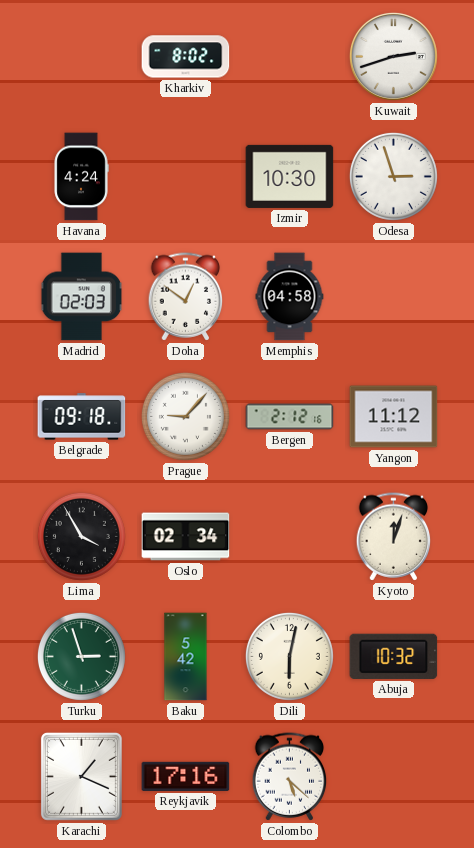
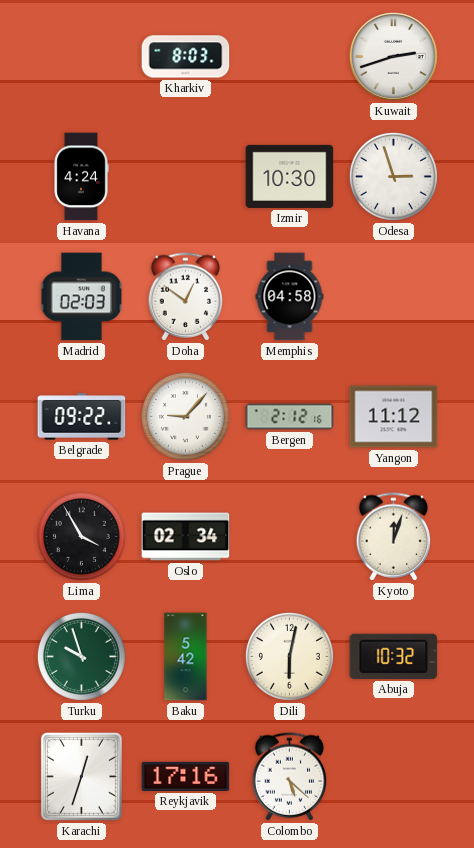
Kharkiv: 8:02 -> 8:03
Belgrade: 09:18 -> 09:22
Turku: 2:57 -> 9:57
Karachi: 1:19 -> 12:33
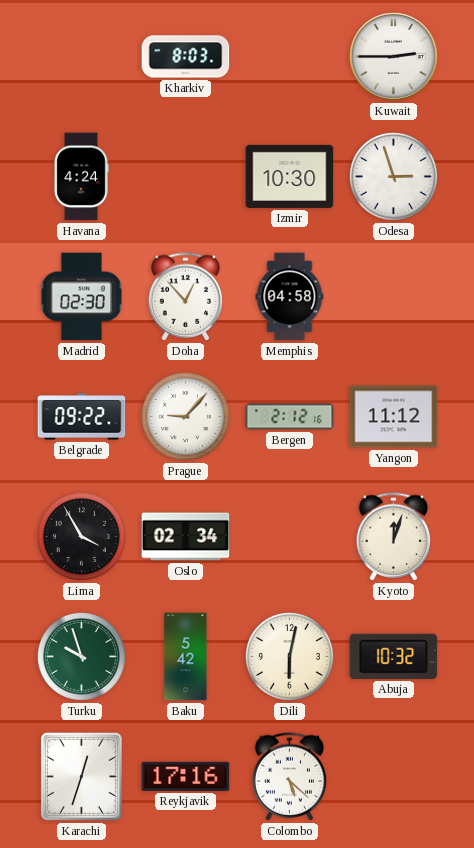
Kuwait: 2:42 -> 2:45
Madrid: 02:03 -> 02:30
Doha: 12:51 -> 12:53
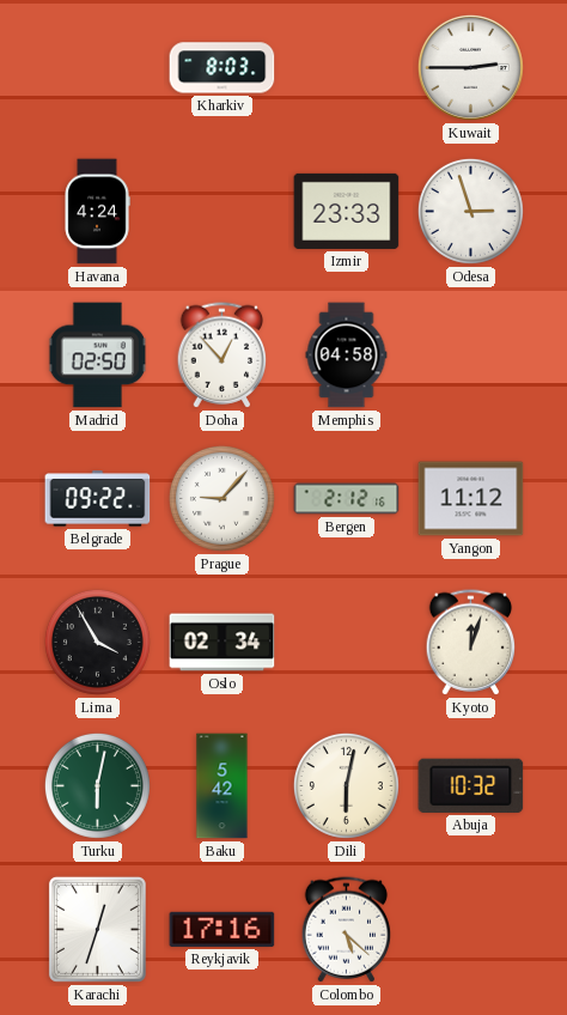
Izmir: 10:30 -> 23:33
Madrid: 02:30 -> 02:50
Turku: 9:57 -> 6:02
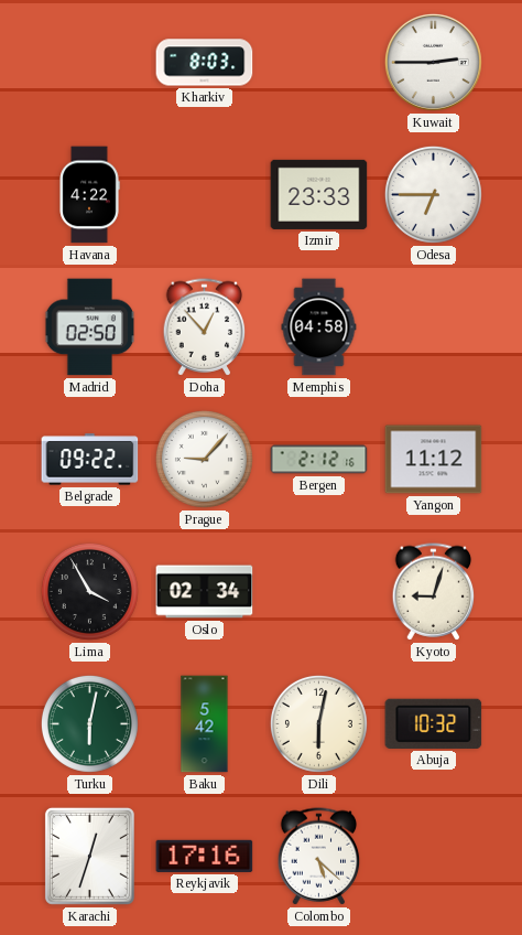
Havana: 4:24 -> 4:22
Odesa: 2:57 -> 6:45
Kyoto: 12:03 -> 9:03
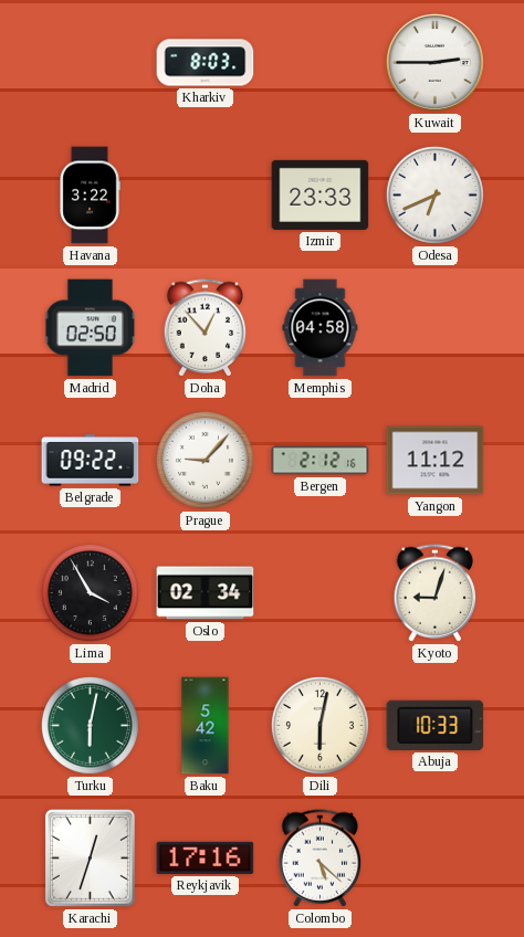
Havana: 4:22 -> 3:22
Odesa: 6:45 -> 6:41
Abuja: 10:32 -> 10:33
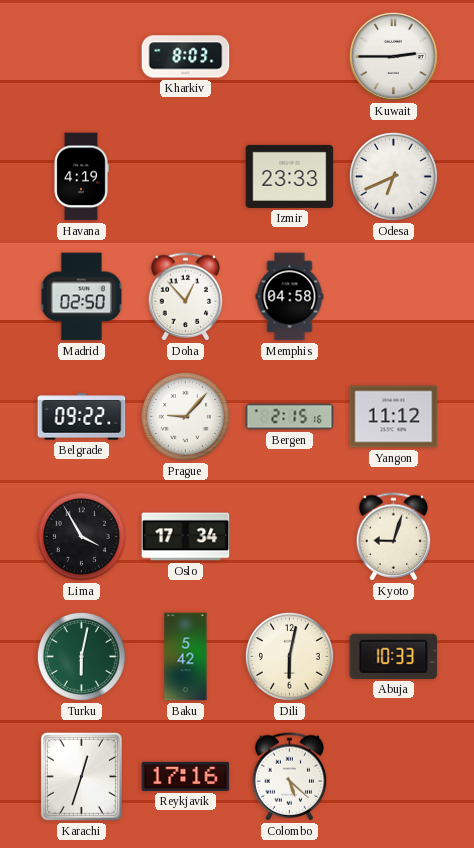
Havana: 3:22 -> 4:19
Bergen: 2:12 -> 2:15
Oslo: 02:34 -> 17:34
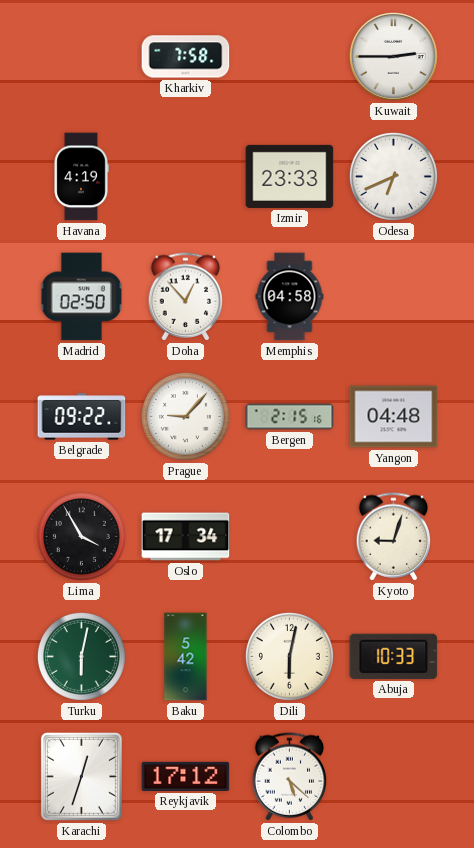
Kharkiv: 8:03 -> 7:58
Yangon: 11:12 -> 04:48
Reykjavik: 17:16 -> 17:12
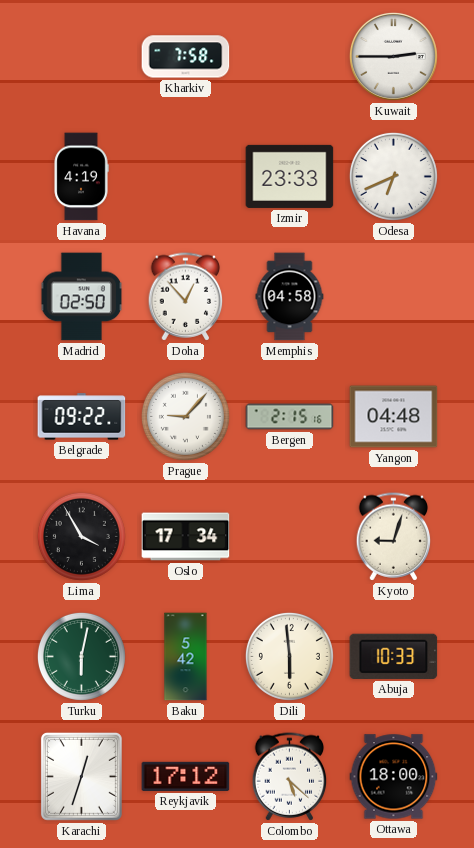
Dili: 6:02 -> 5:59
Ottawa: none -> 18:00
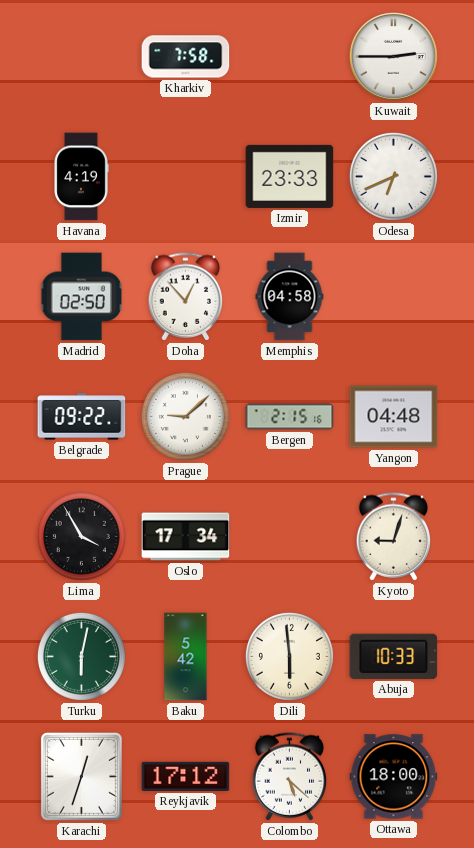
Prague: 9:07 -> 9:08
